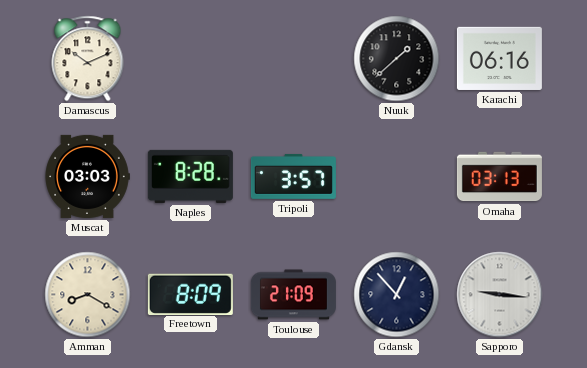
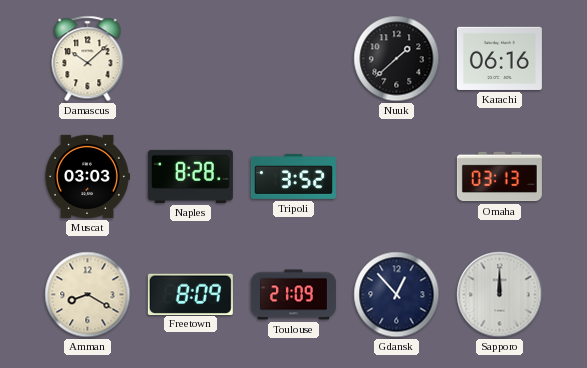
Damascus: 10:11 -> 10:08
Tripoli: 3:57 -> 3:52
Sapporo: 9:16 -> 12:00
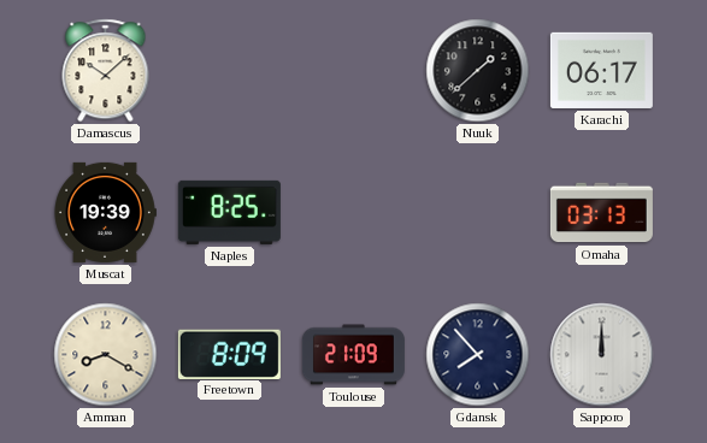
Karachi: 06:16 -> 06:17
Muscat: 03:03 -> 19:39
Naples: 8:28 -> 8:25
Tripoli: 3:52 -> none
Gdansk: 12:53 -> 7:53
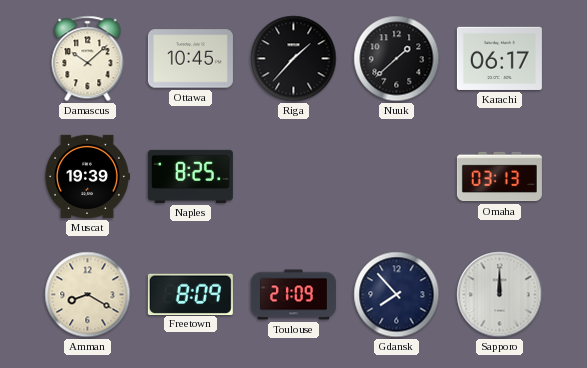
Ottawa: none -> 10:45
Riga: none -> 1:37
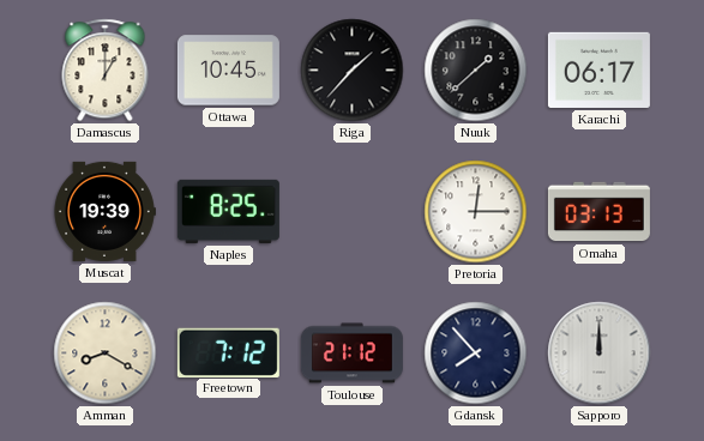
Damascus: 10:08 -> 1:00
Pretoria: none -> 12:15
Freetown: 8:09 -> 7:12
Toulouse: 21:09 -> 21:12
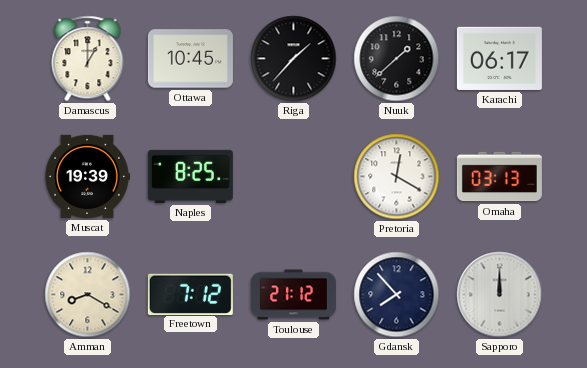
Pretoria: 12:15 -> 12:20
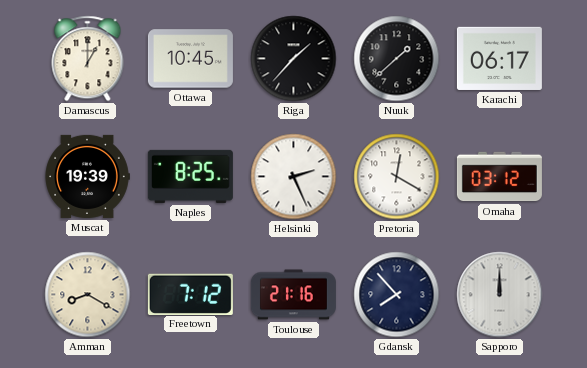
Helsinki: none -> 2:26
Omaha: 03:13 -> 03:12
Toulouse: 21:12 -> 21:16
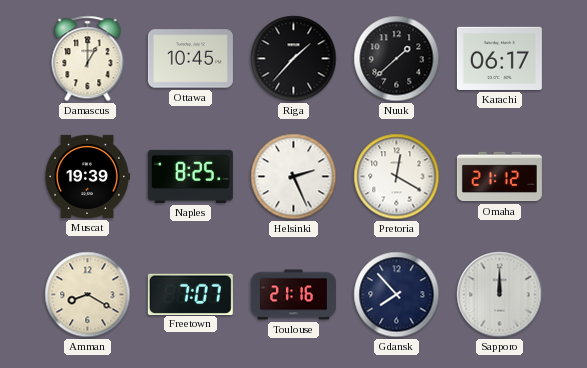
Omaha: 03:12 -> 21:12
Freetown: 7:12 -> 7:07
